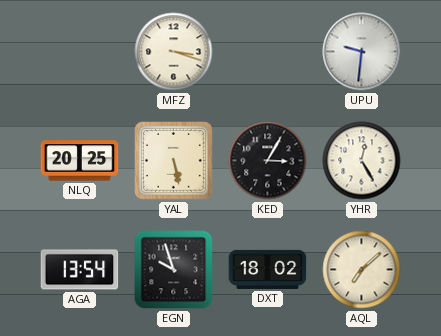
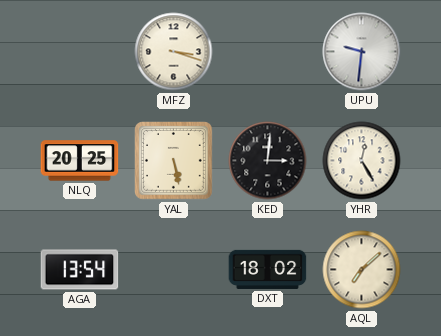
KED: 3:05 -> 3:01
EGN: 9:57 -> none
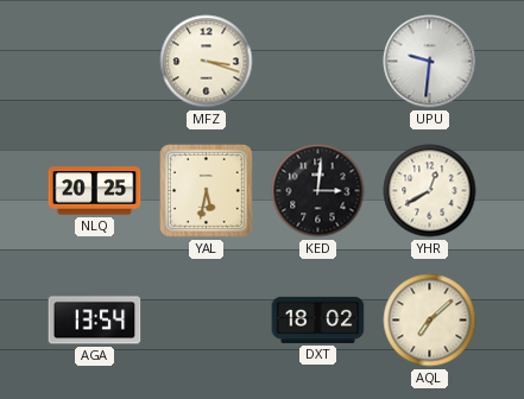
YAL: 5:28 -> 5:32
YHR: 12:25 -> 12:40
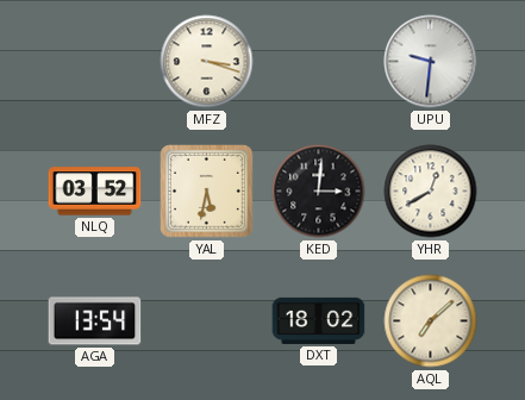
NLQ: 20:25 -> 03:52
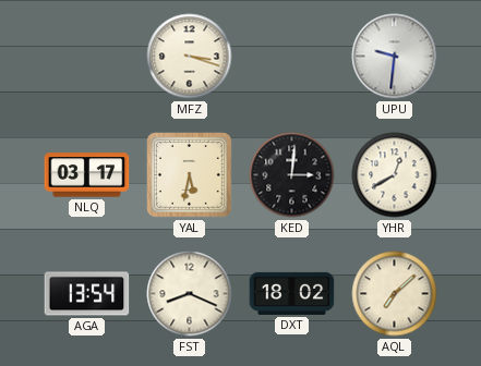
NLQ: 03:52 -> 03:17
FST: none -> 8:19
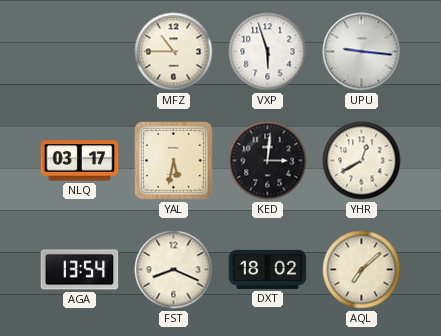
MFZ: 3:18 -> 10:45
VXP: none -> 5:57
UPU: 9:31 -> 9:16
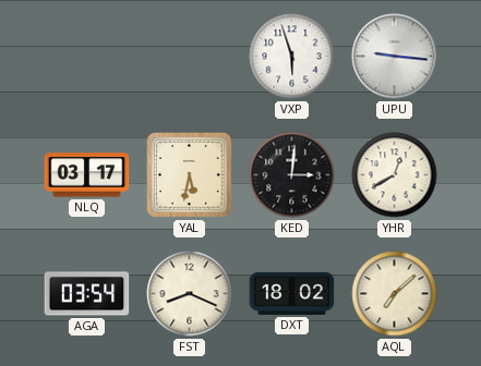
MFZ: 10:45 -> none
AGA: 13:54 -> 03:54
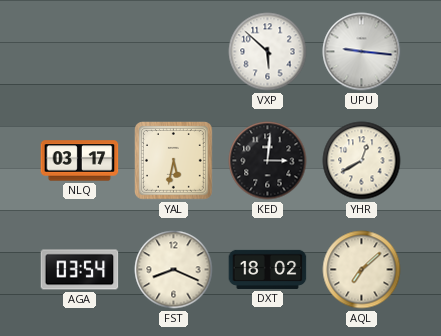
VXP: 5:57 -> 5:52
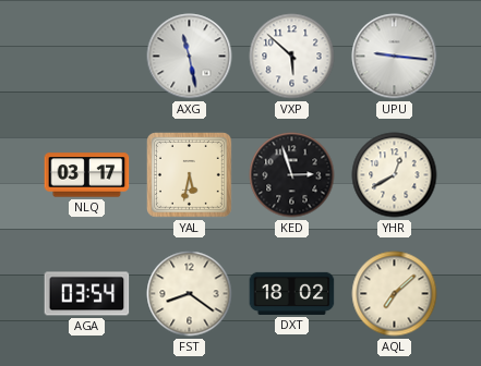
AXG: none -> 11:28
KED: 3:01 -> 2:57
FST: 8:19 -> 8:21
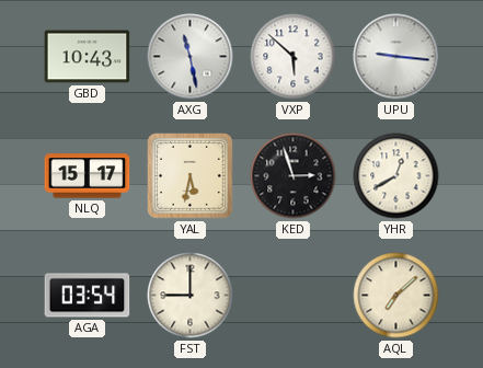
GBD: none -> 10:43
NLQ: 03:17 -> 15:17
FST: 8:21 -> 9:00
DXT: 18:02 -> none
